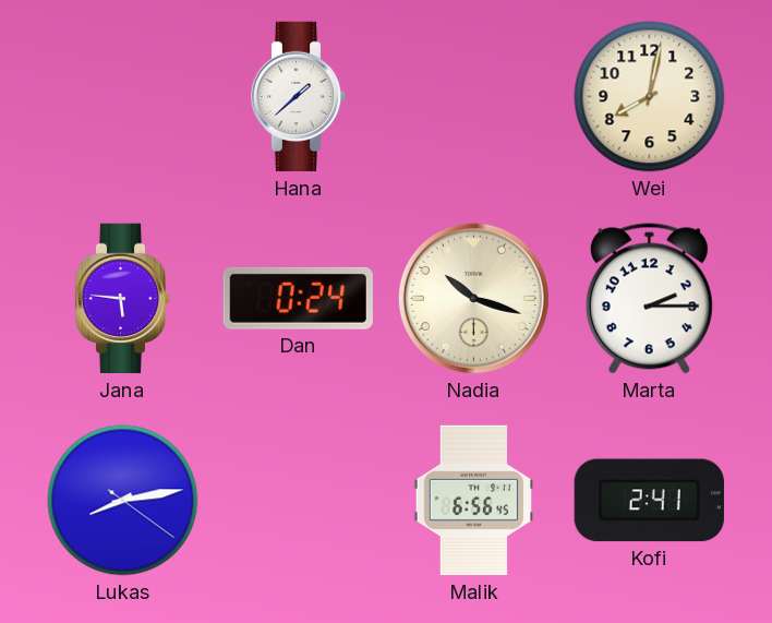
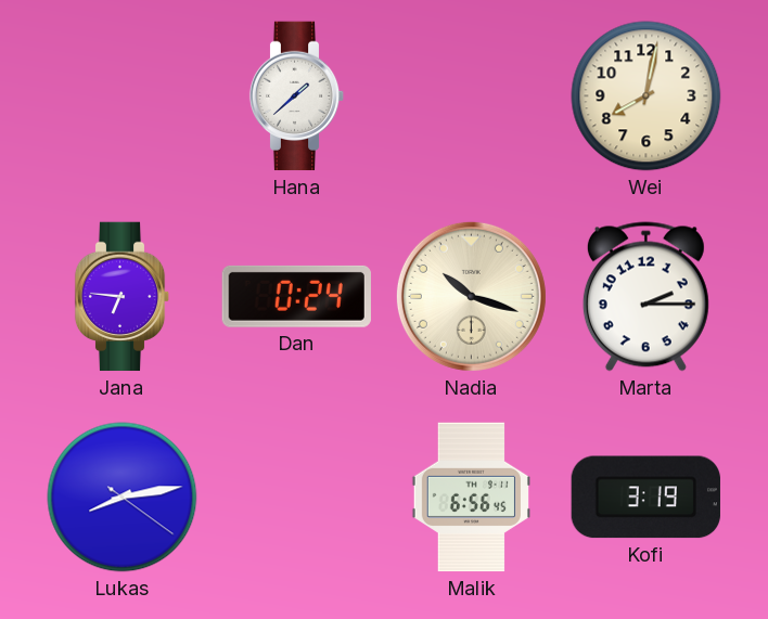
Jana: 5:46 -> 6:46
Kofi: 2:41 -> 3:19
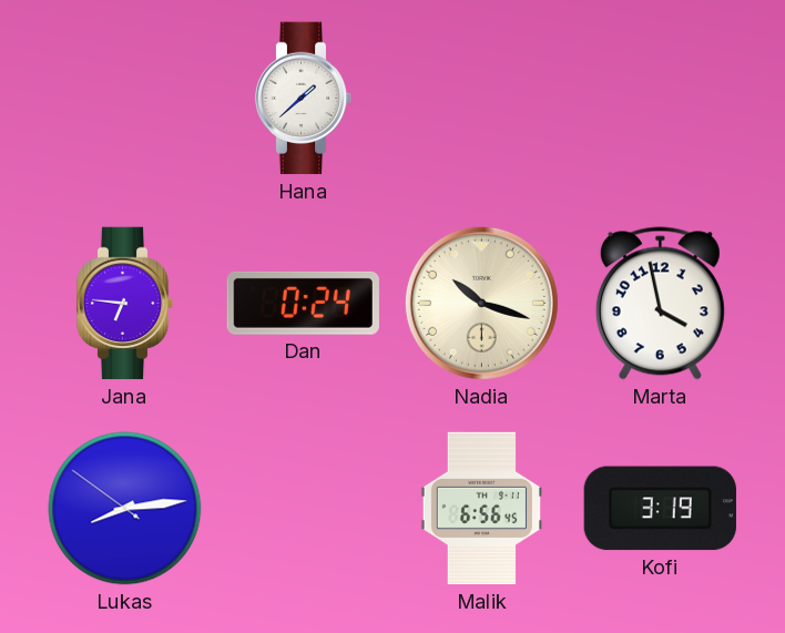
Wei: 8:02 -> none
Marta: 2:15 -> 3:58
Lukas: 8:13:21 -> 8:13:51
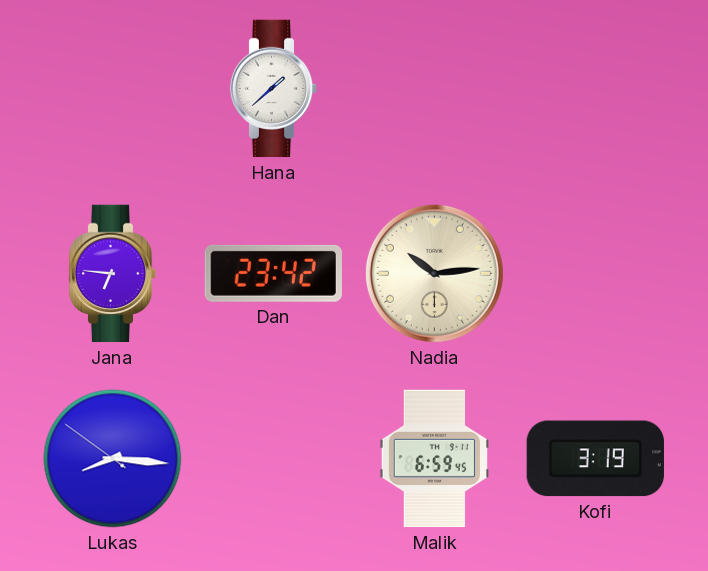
Dan: 0:24 -> 23:42
Nadia: 10:18 -> 10:14
Marta: 3:58 -> none
Lukas: 8:13 -> 8:15
Malik: 6:56 -> 6:59
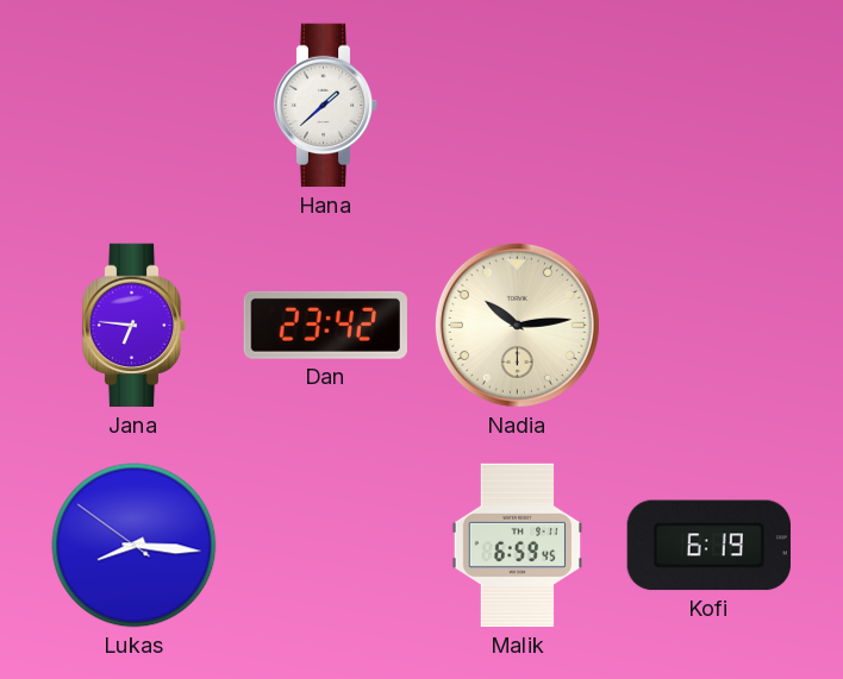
Kofi: 3:19 -> 6:19
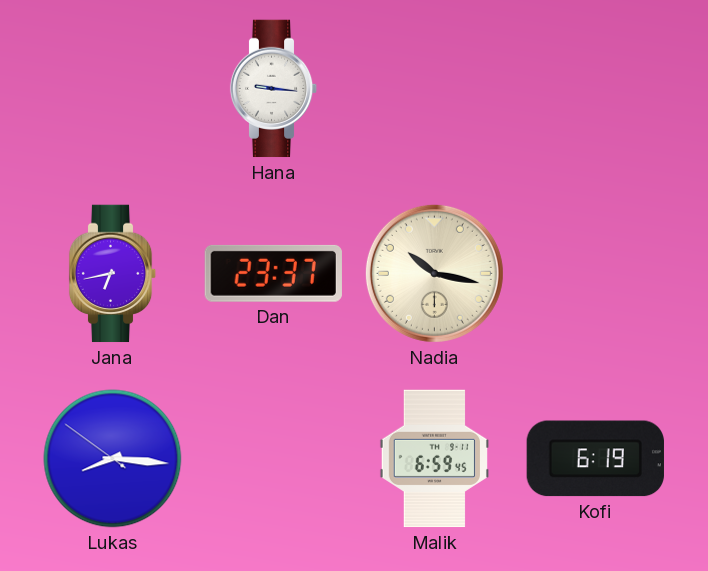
Hana: 1:38 -> 9:16
Jana: 6:46 -> 6:43
Dan: 23:42 -> 23:37
Nadia: 10:14 -> 10:17
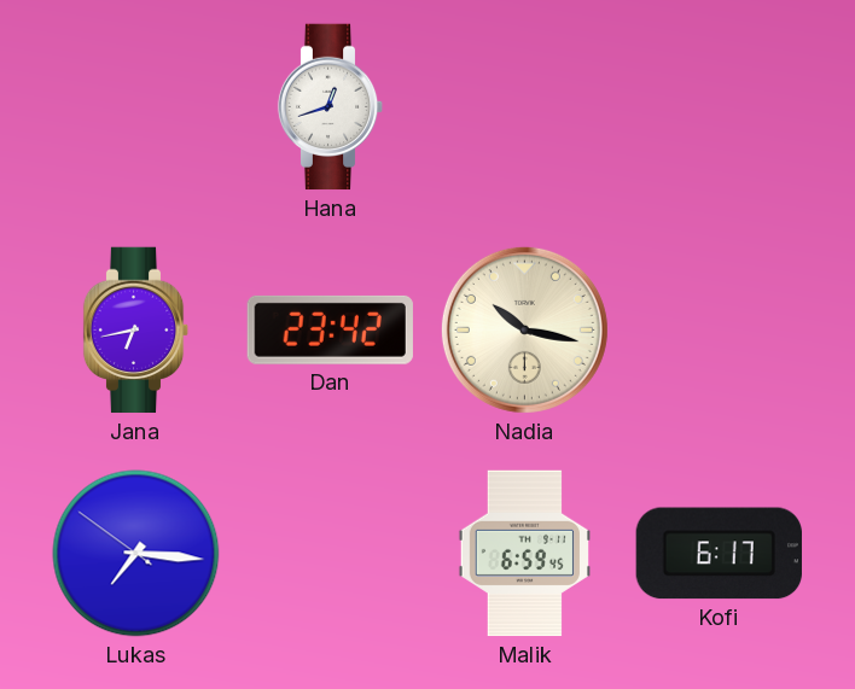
Hana: 9:16 -> 12:42
Dan: 23:37 -> 23:42
Lukas: 8:15 -> 7:15
Kofi: 6:19 -> 6:17
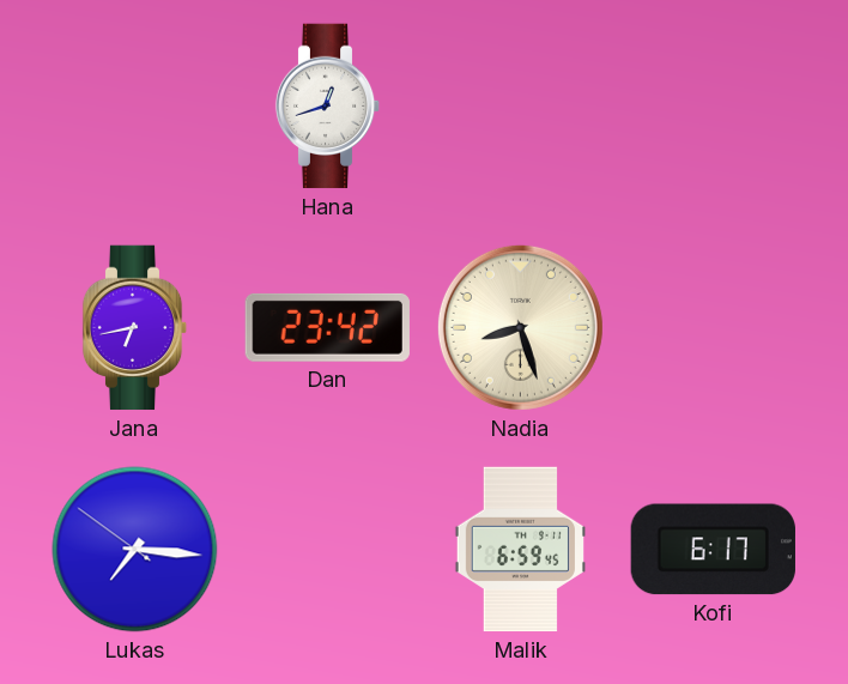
Nadia: 10:17 -> 8:27
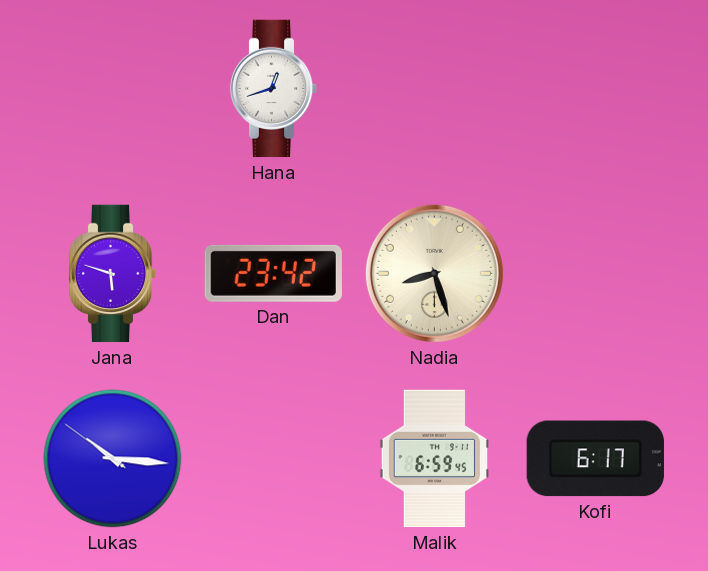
Jana: 6:43 -> 5:48
Lukas: 7:15 -> 10:15
